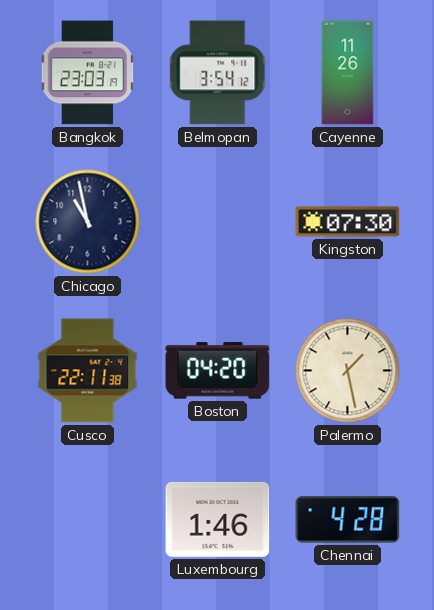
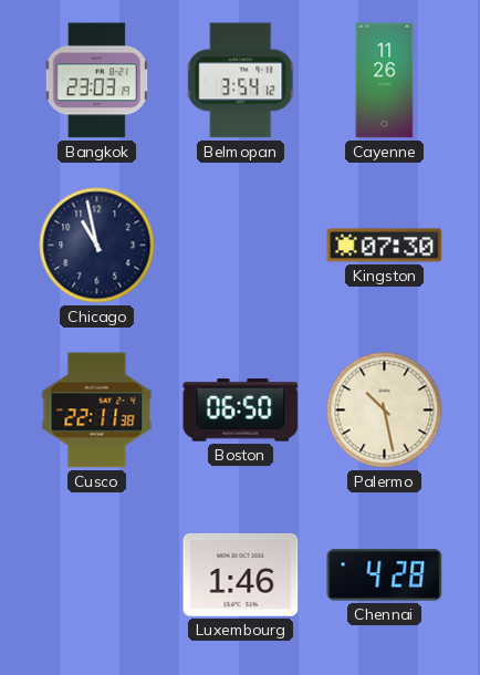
Boston: 04:20 -> 06:50
Palermo: 1:28 -> 10:28
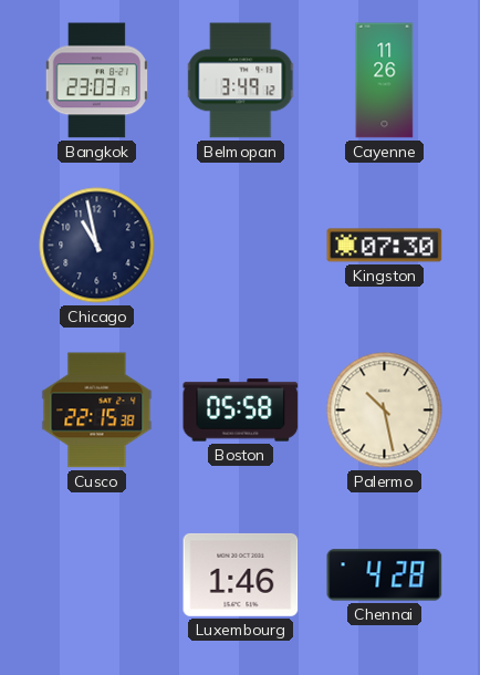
Belmopan: 3:54 -> 3:49
Cusco: 22:11 -> 22:15
Boston: 06:50 -> 05:58
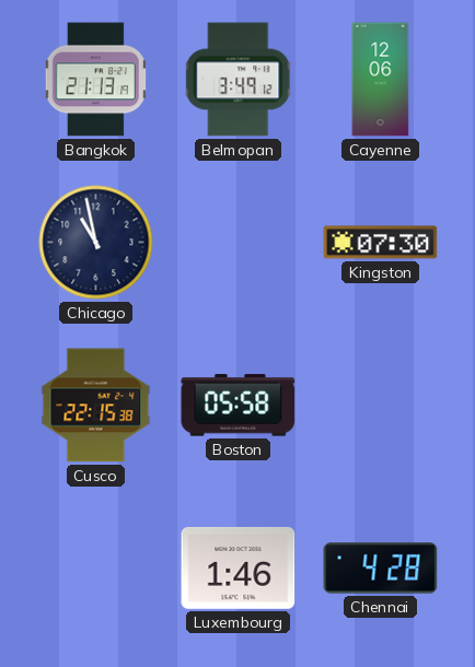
Bangkok: 23:03 -> 21:13
Cayenne: 11:26 -> 12:06
Palermo: 10:28 -> none
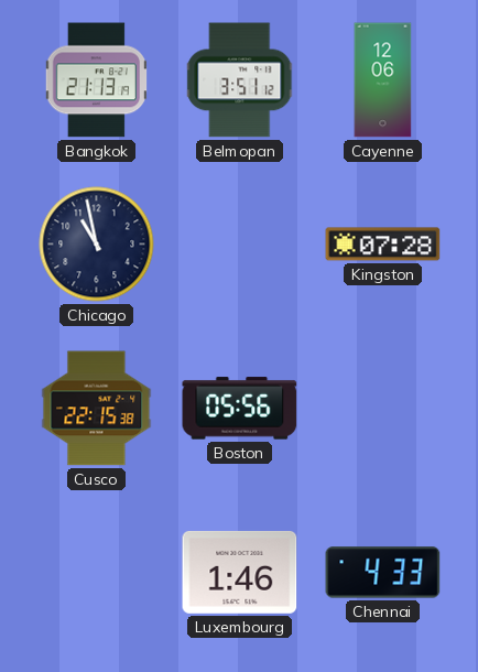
Belmopan: 3:49 -> 3:51
Kingston: 07:30 -> 07:28
Boston: 05:58 -> 05:56
Chennai: 4:28 -> 4:33
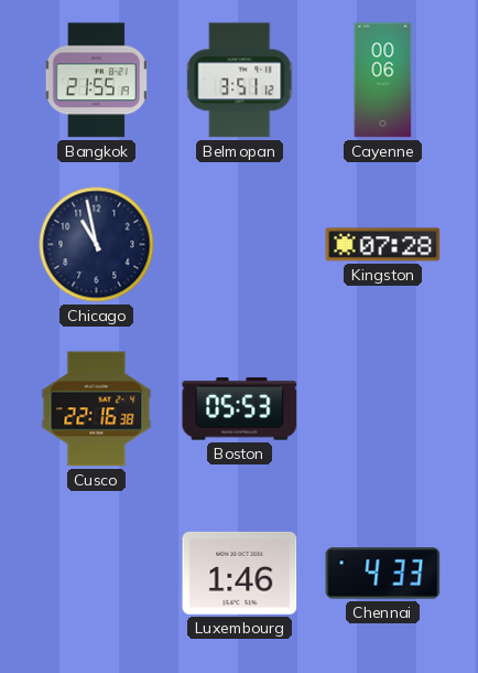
Bangkok: 21:13 -> 21:55
Cayenne: 12:06 -> 00:06
Cusco: 22:15 -> 22:16
Boston: 05:56 -> 05:53
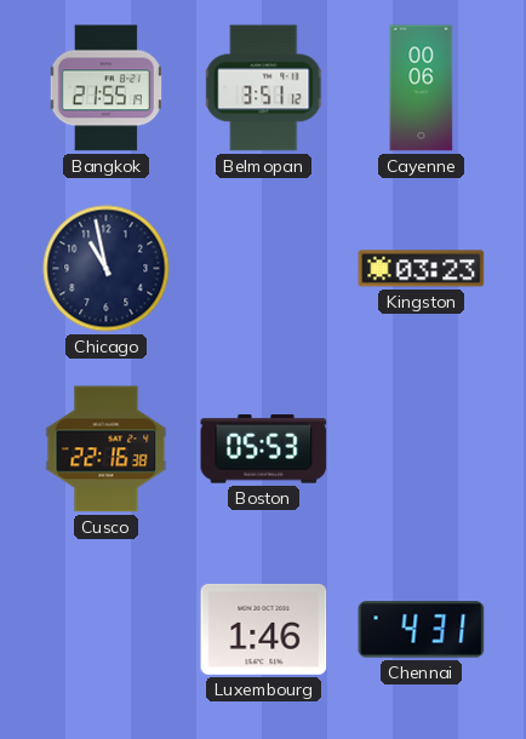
Kingston: 07:28 -> 03:23
Chennai: 4:33 -> 4:31
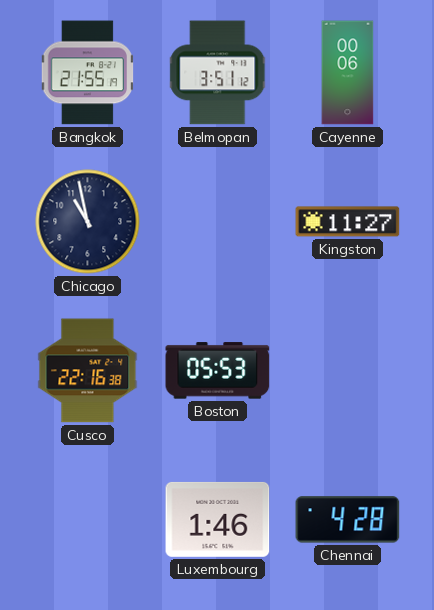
Kingston: 03:23 -> 11:27
Chennai: 4:31 -> 4:28
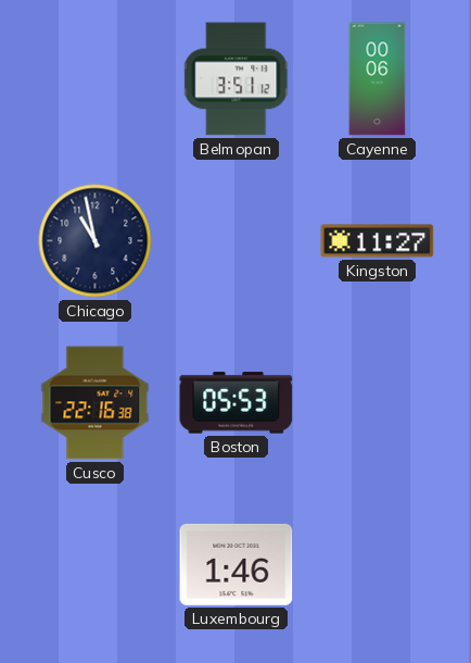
Bangkok: 21:55 -> none
Chennai: 4:28 -> none
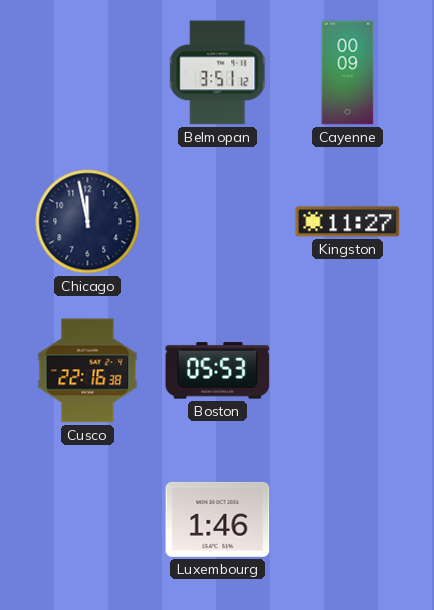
Cayenne: 00:06 -> 00:09
Chicago: 10:58 -> 11:58
